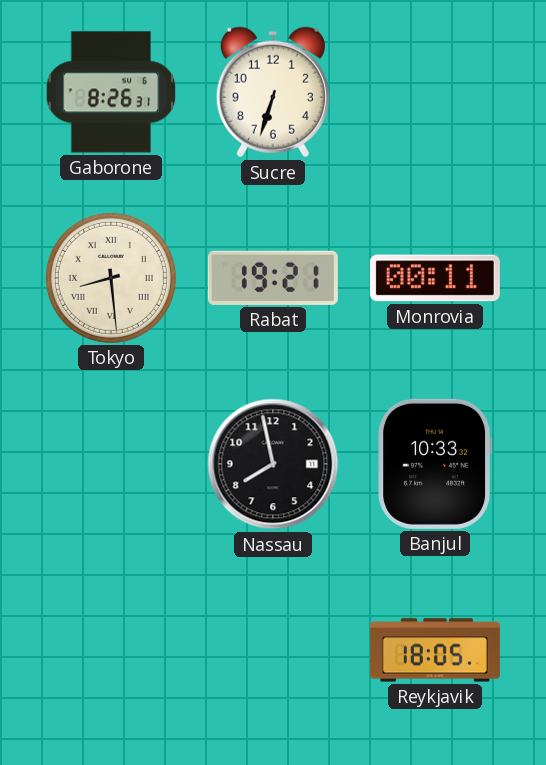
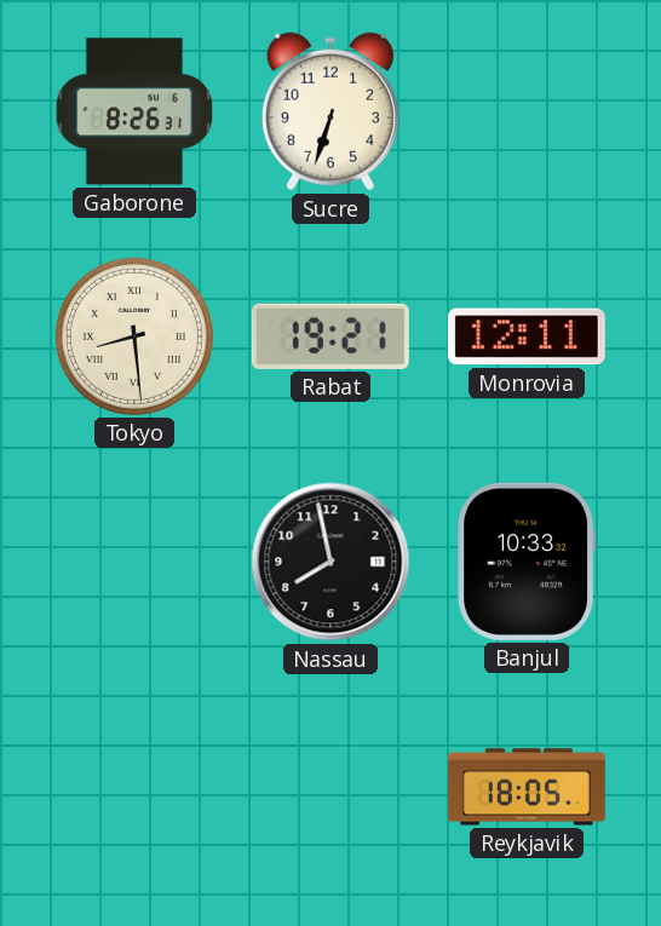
Monrovia: 00:11 -> 12:11
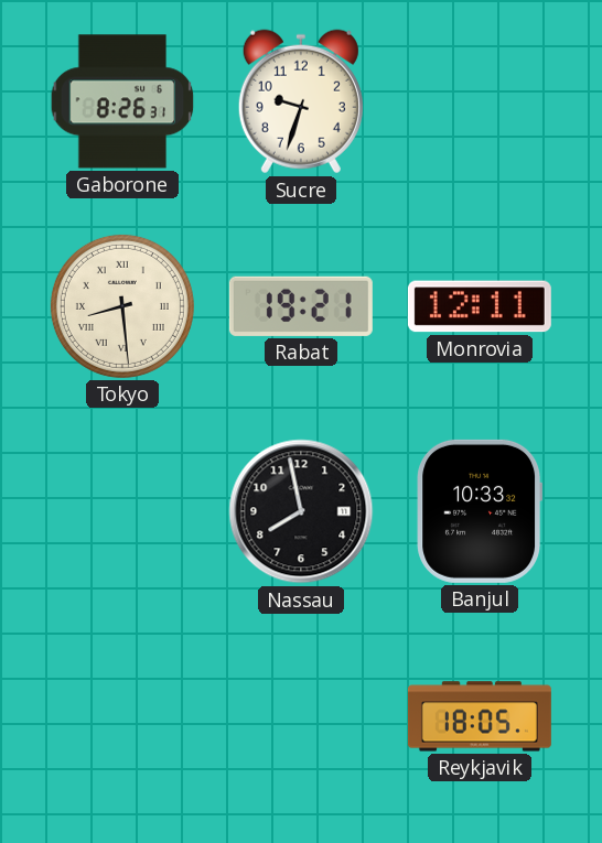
Sucre: 6:33 -> 9:33
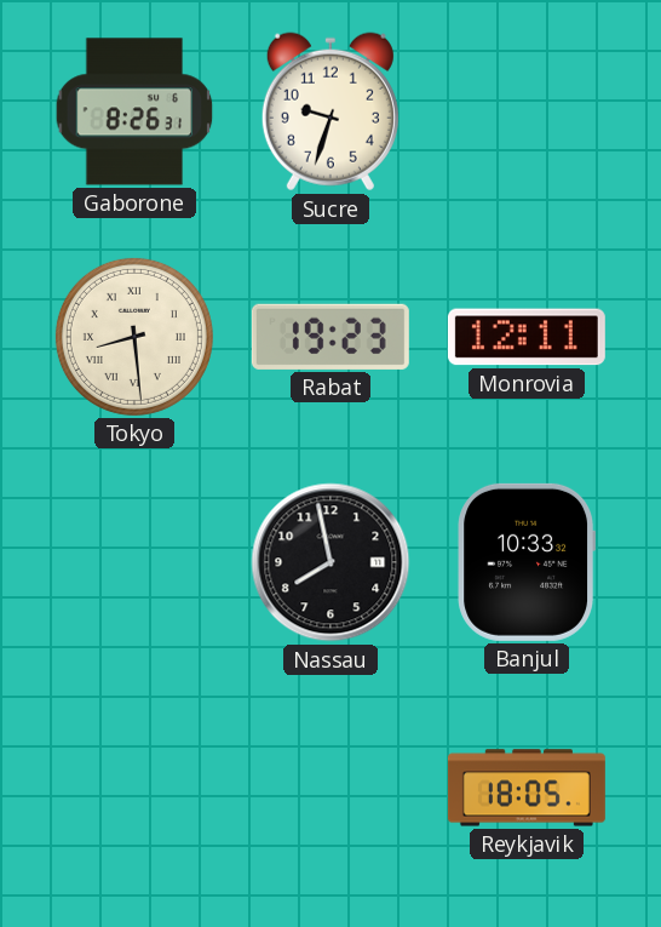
Rabat: 19:21 -> 19:23
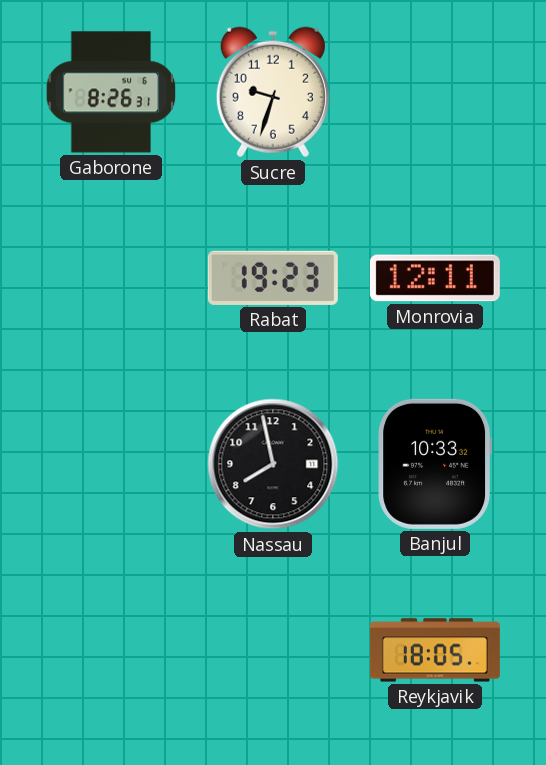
Tokyo: 8:29 -> none
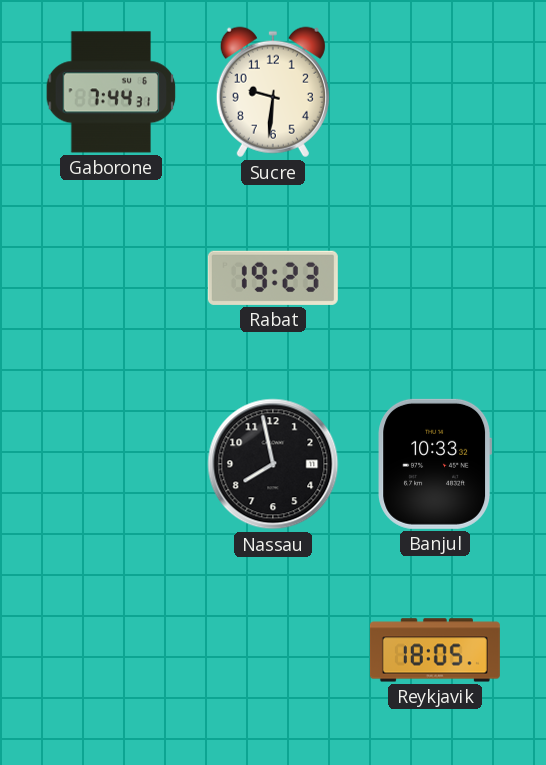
Gaborone: 8:26 -> 7:44
Sucre: 9:33 -> 9:31
Monrovia: 12:11 -> none
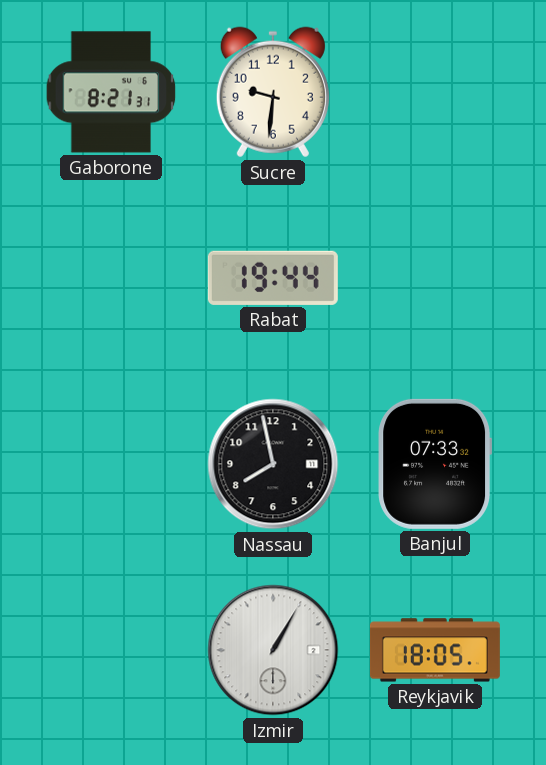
Gaborone: 7:44 -> 8:21
Rabat: 19:23 -> 19:44
Banjul: 10:33 -> 07:33
Izmir: none -> 1:05
